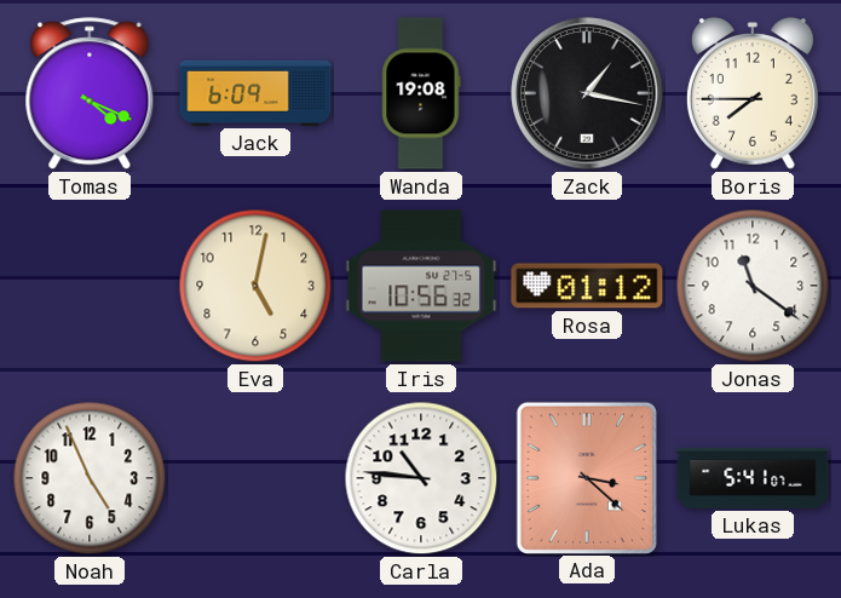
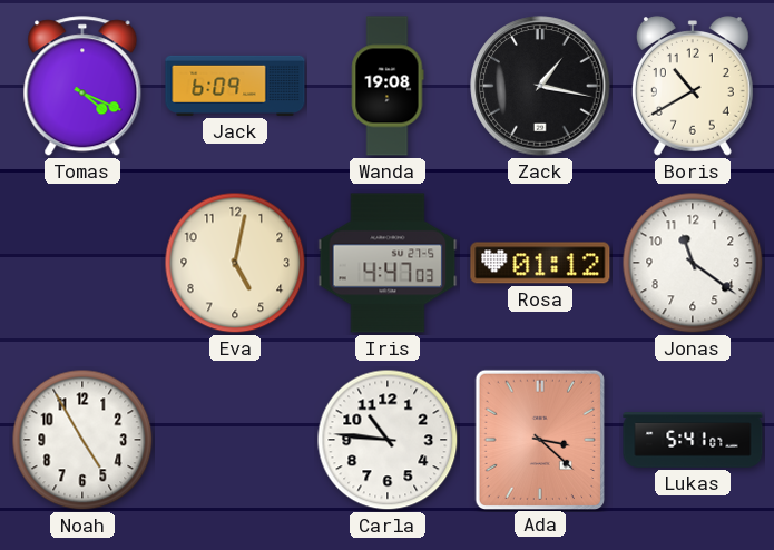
Boris: 7:45 -> 10:40
Iris: 10:56 -> 4:47
Noah: 4:56 -> 4:55
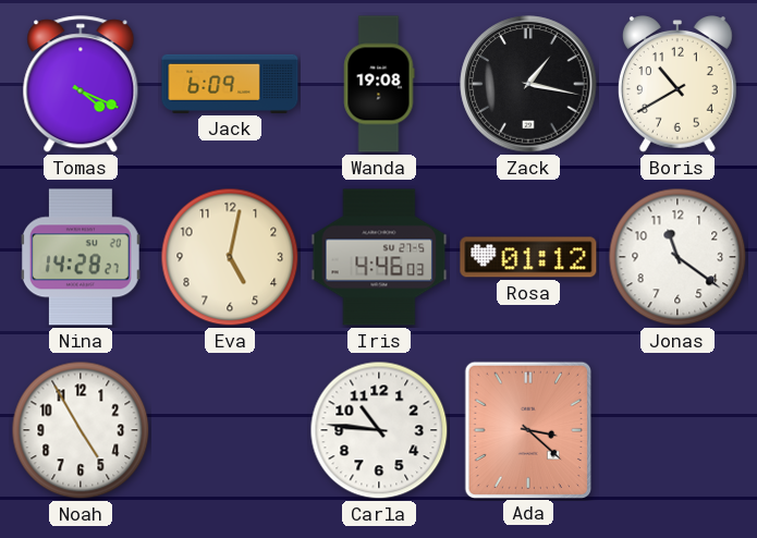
Nina: none -> 14:28
Iris: 4:47 -> 4:46
Lukas: 5:41 -> none
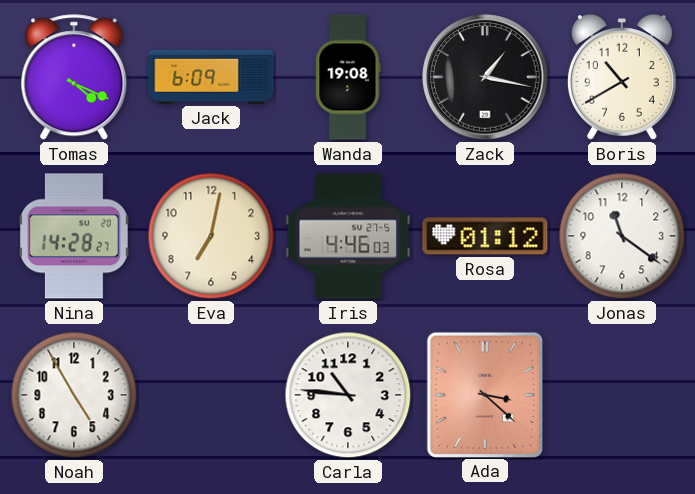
Eva: 5:02 -> 7:02
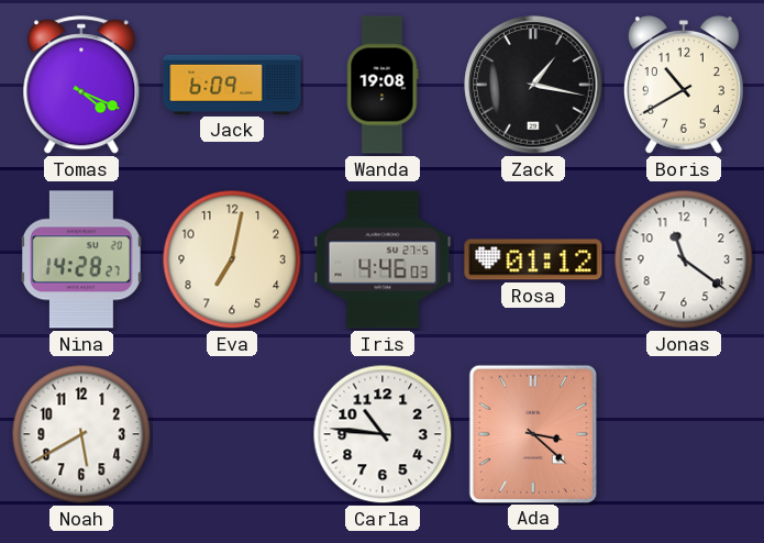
Noah: 4:55 -> 5:40
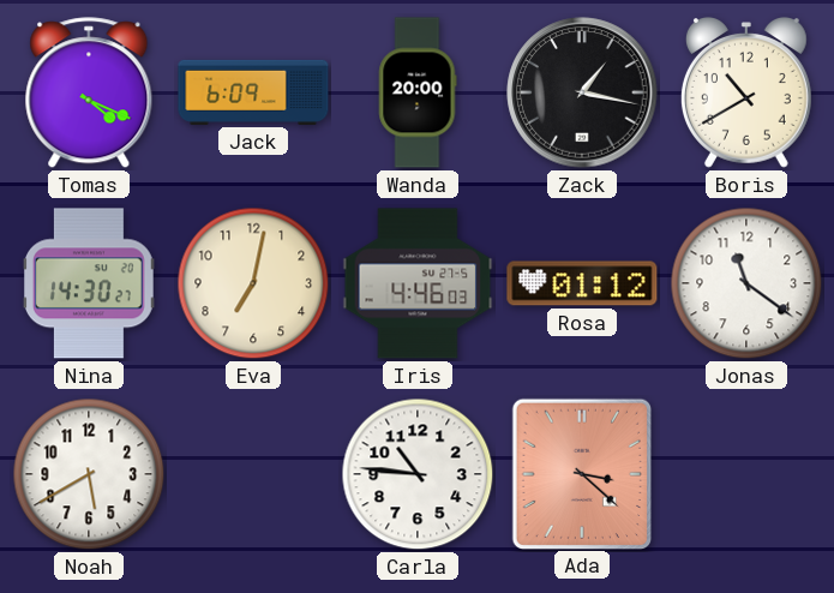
Wanda: 19:08 -> 20:00
Nina: 14:28 -> 14:30
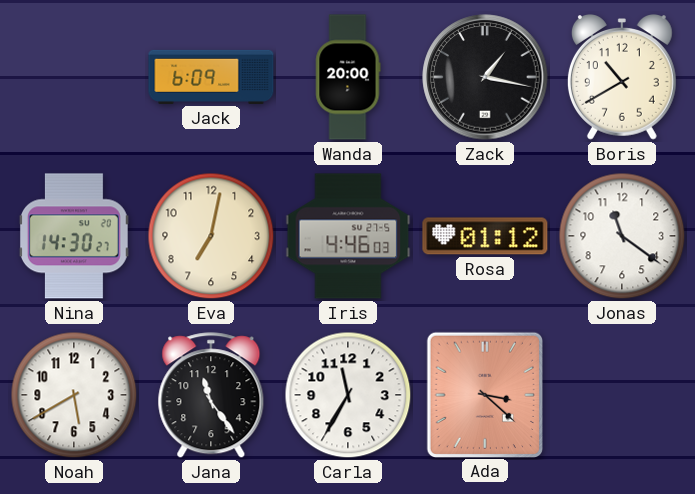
Tomas: 4:19 -> none
Jana: none -> 11:24
Carla: 10:46 -> 11:35
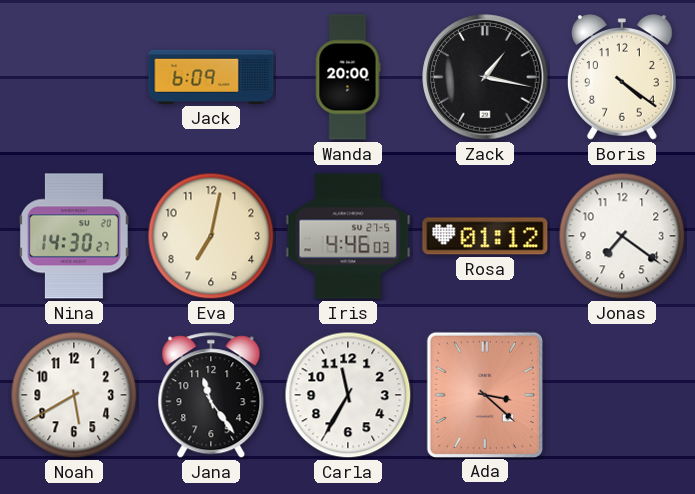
Boris: 10:40 -> 4:21
Jonas: 11:21 -> 7:21
